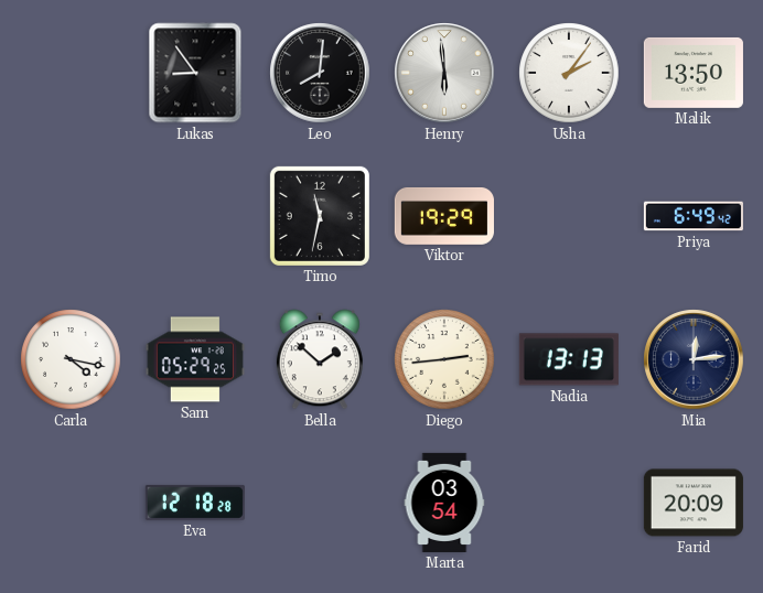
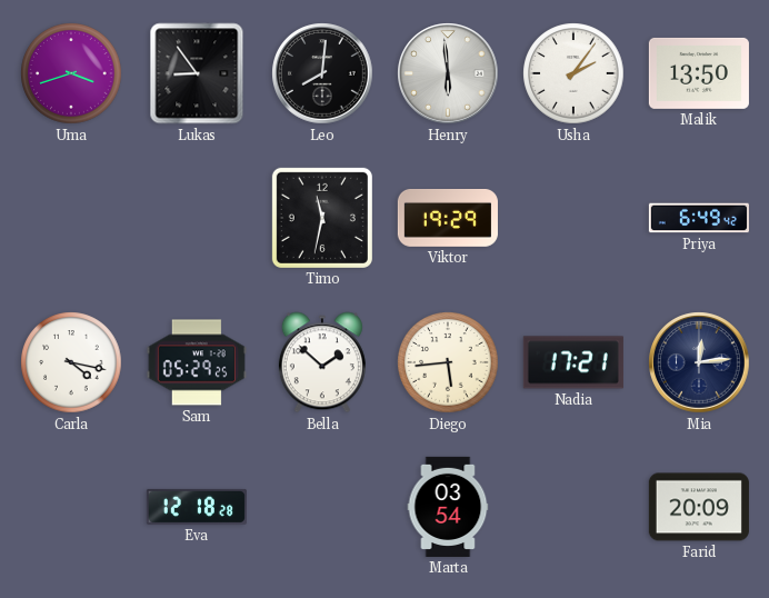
Uma: none -> 3:42
Diego: 2:44 -> 5:44
Nadia: 13:13 -> 17:21
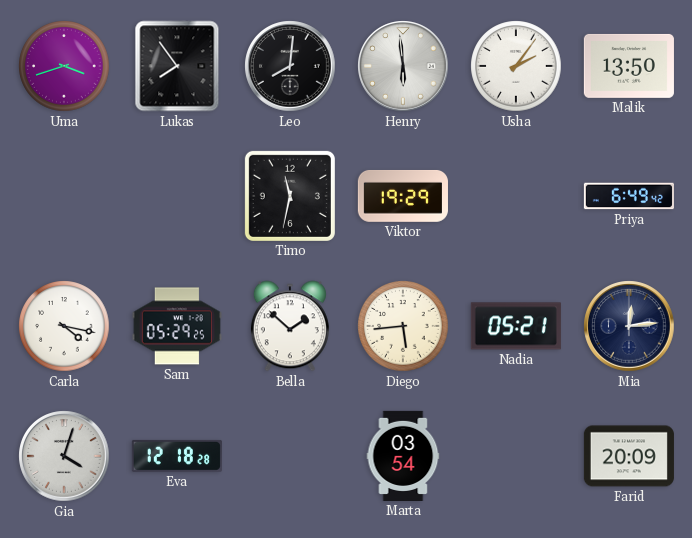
Lukas: 8:54 -> 7:54
Nadia: 17:21 -> 05:21
Gia: none -> 4:03
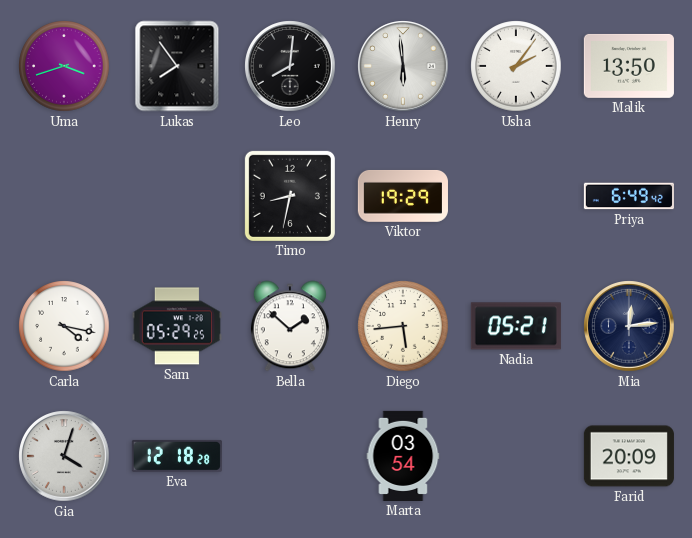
Timo: 11:32 -> 8:32
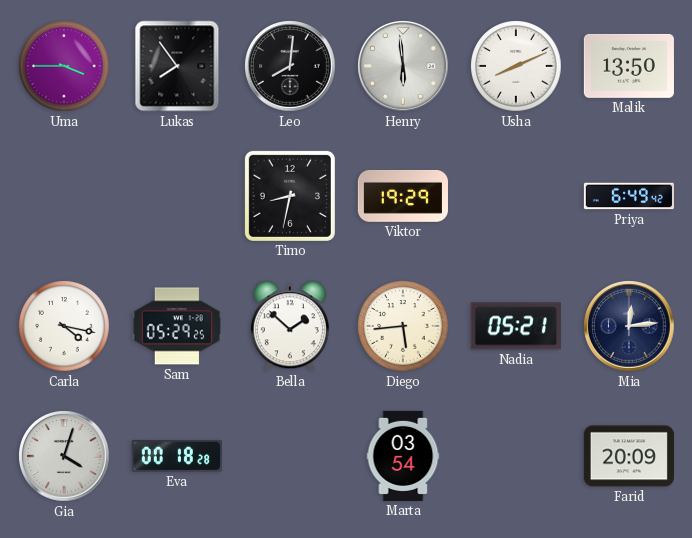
Uma: 3:42 -> 3:45
Usha: 2:06 -> 8:11
Eva: 12:18 -> 00:18
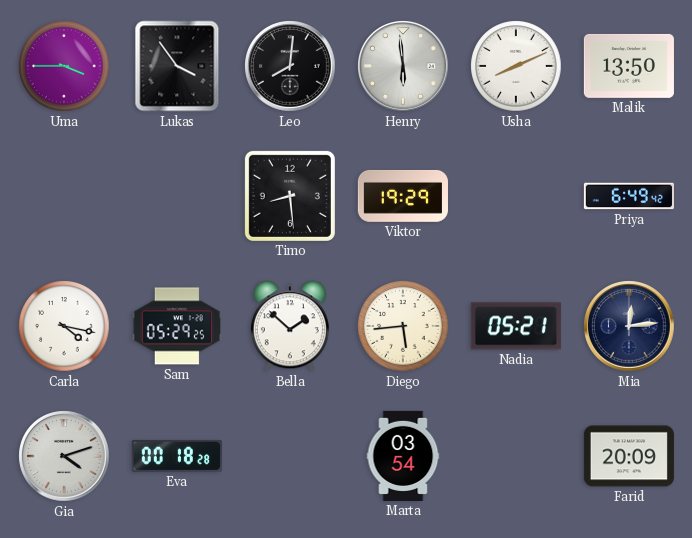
Lukas: 7:54 -> 3:54
Timo: 8:32 -> 8:29
Gia: 4:03 -> 4:12
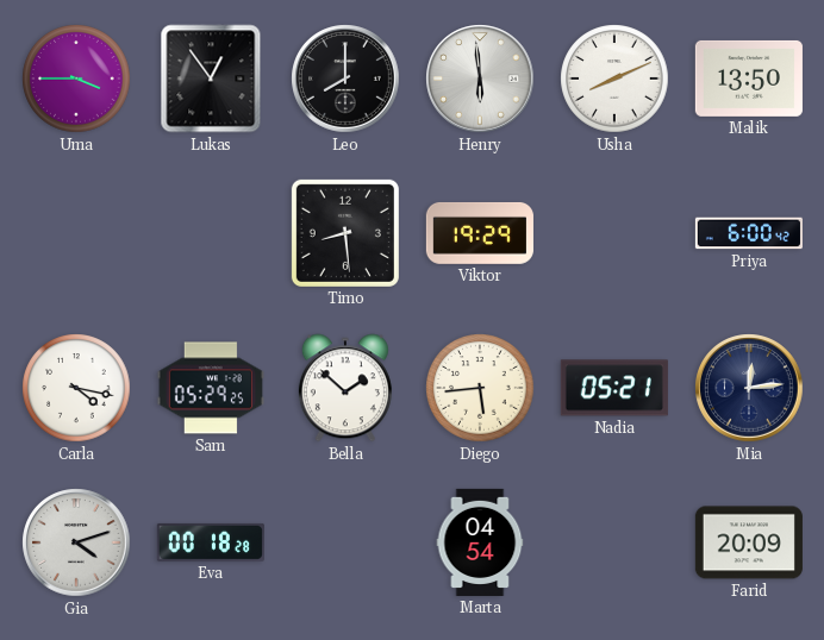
Lukas: 3:54 -> 12:54
Leo: 8:01 -> 8:00
Priya: 6:49 -> 6:00
Marta: 03:54 -> 04:54
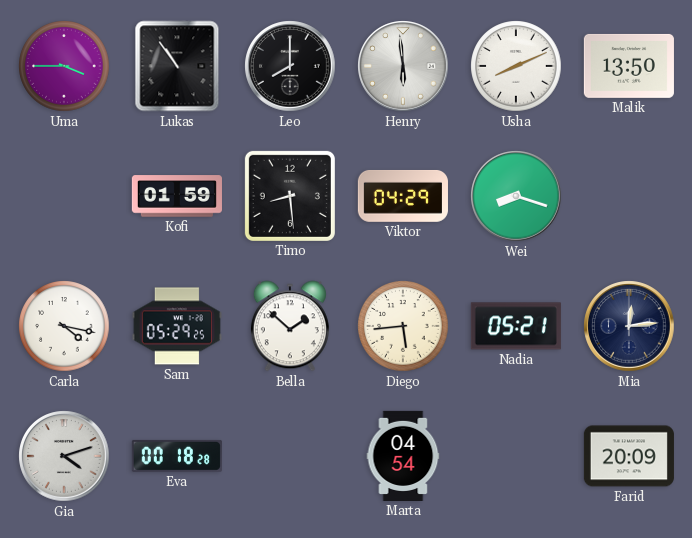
Lukas: 12:54 -> 10:54
Kofi: none -> 01:59
Viktor: 19:29 -> 04:29
Wei: none -> 8:18
Priya: 6:00 -> none
